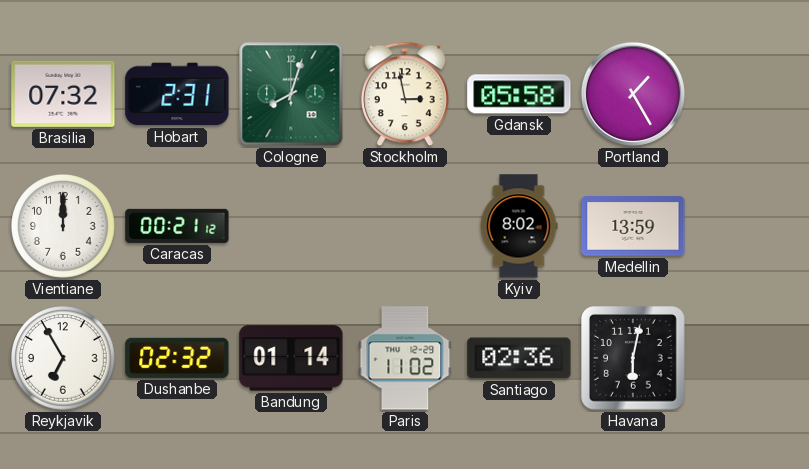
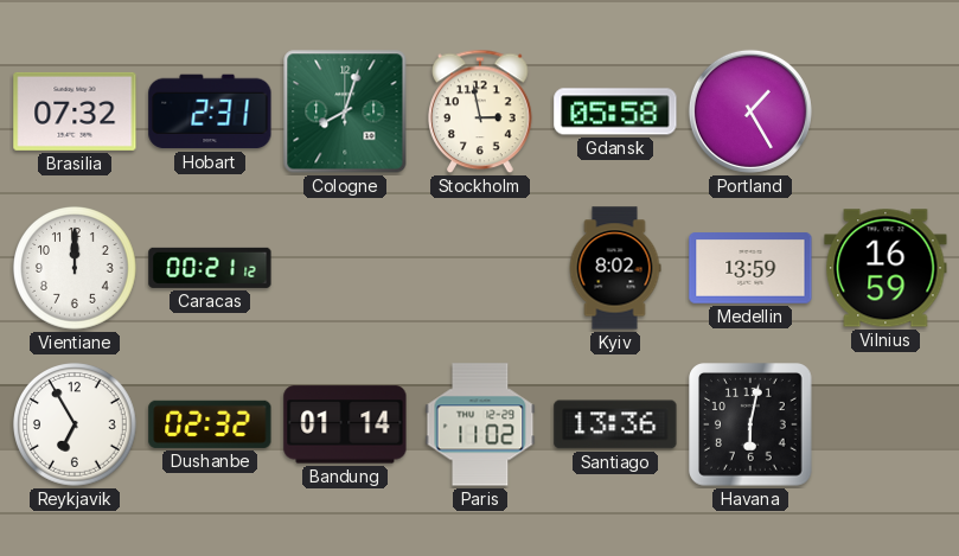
Vilnius: none -> 16:59
Santiago: 02:36 -> 13:36
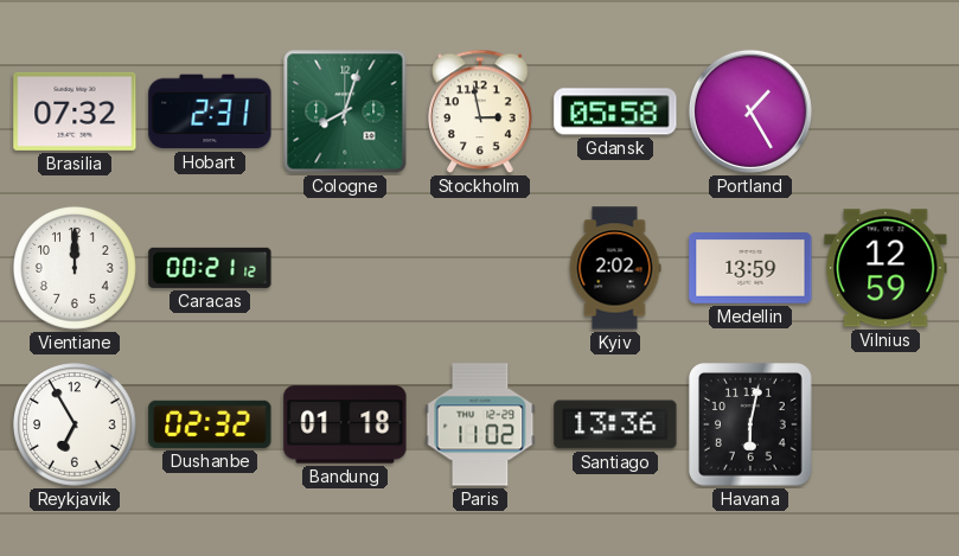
Kyiv: 8:02 -> 2:02
Vilnius: 16:59 -> 12:59
Bandung: 01:14 -> 01:18
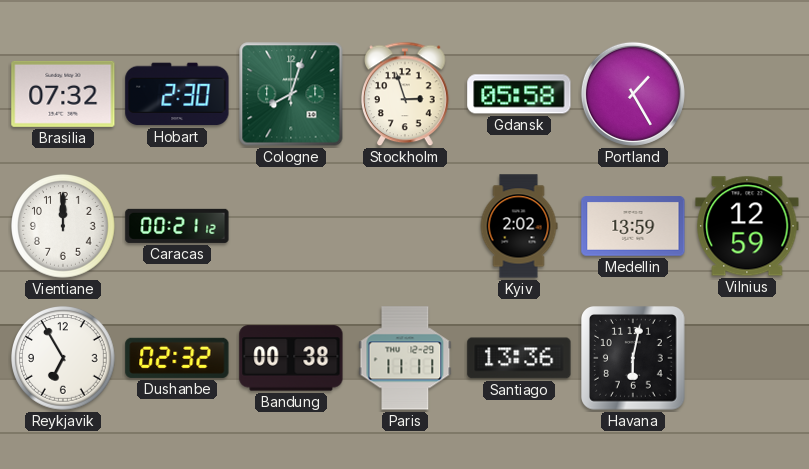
Hobart: 2:31 -> 2:30
Stockholm: 2:58 -> 2:57
Bandung: 01:18 -> 00:38
Paris: 11:02 -> 11:11
